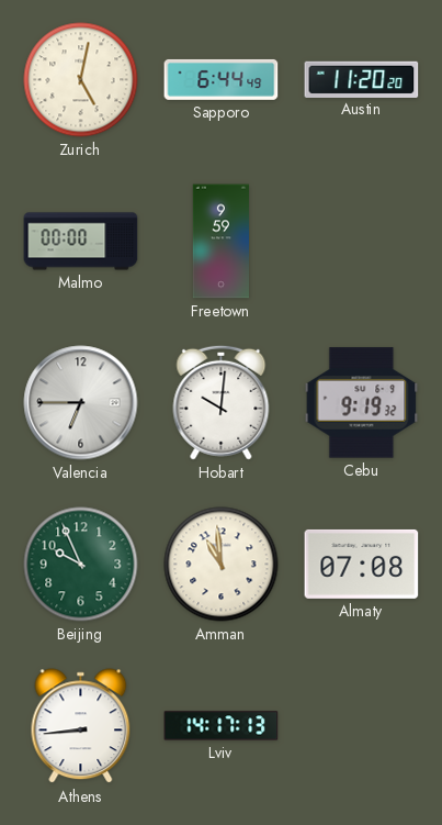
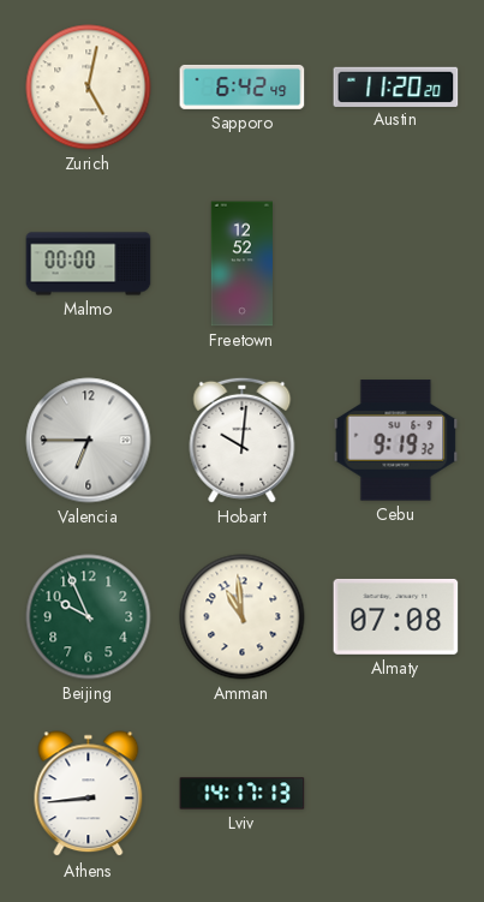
Sapporo: 6:44 -> 6:42
Freetown: 9:59 -> 12:52
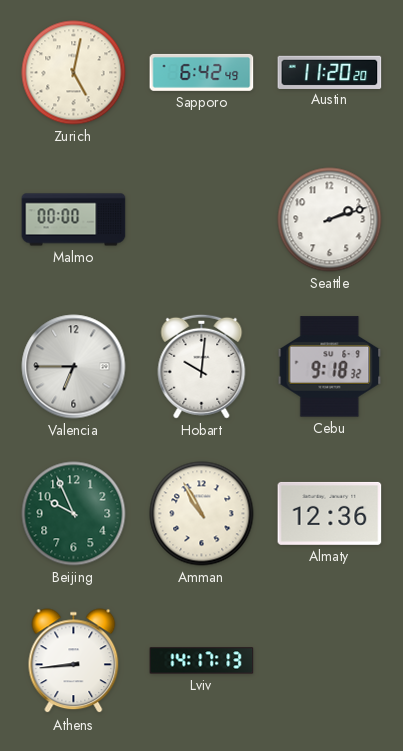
Freetown: 12:52 -> none
Seattle: none -> 2:12
Cebu: 9:19 -> 9:18
Amman: 10:59 -> 10:55
Almaty: 07:08 -> 12:36
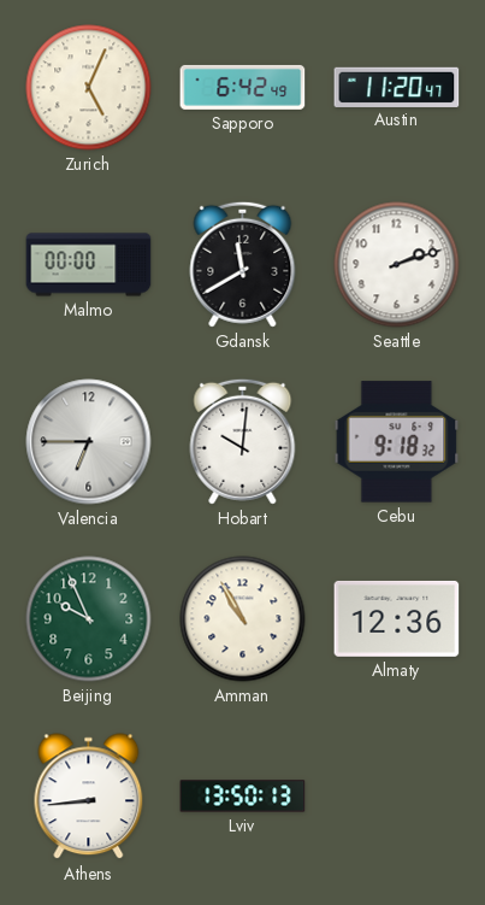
Zurich: 5:02 -> 5:04
Austin: 11:20:20 -> 11:20:47
Gdansk: none -> 11:40
Lviv: 14:17 -> 13:50
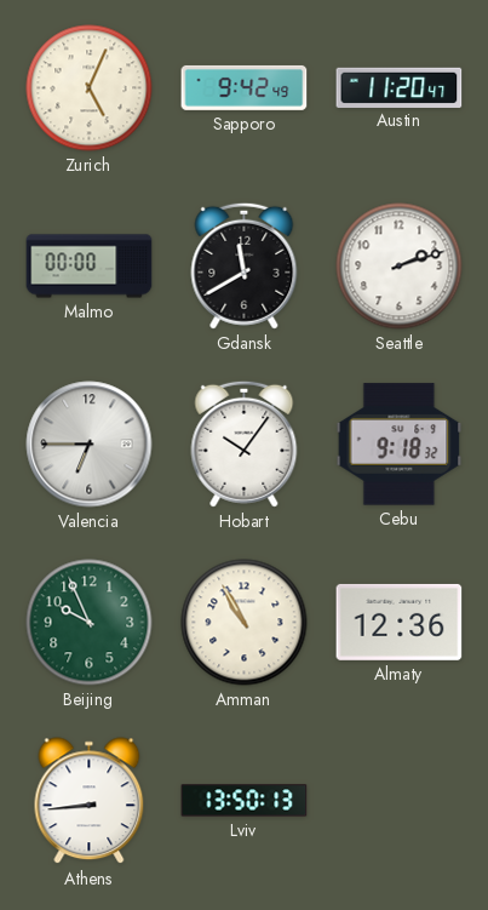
Sapporo: 6:42 -> 9:42
Hobart: 10:01 -> 10:06
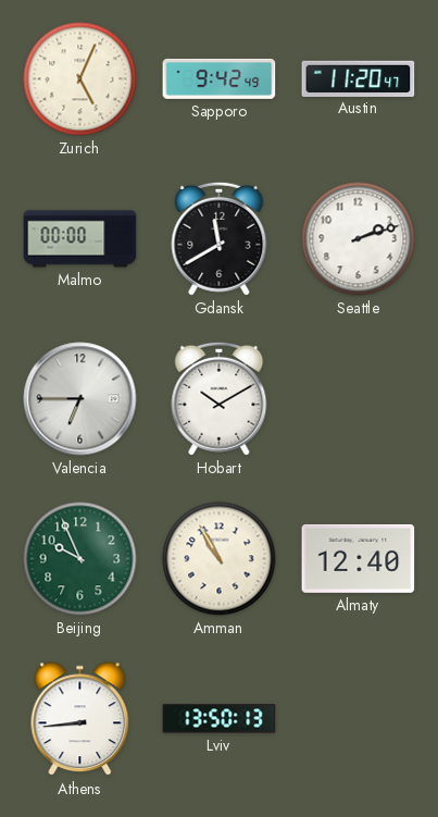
Hobart: 10:06 -> 10:10
Cebu: 9:18 -> none
Almaty: 12:36 -> 12:40
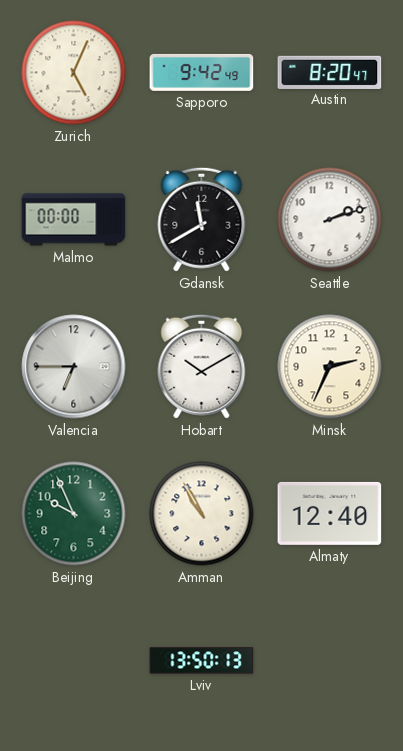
Austin: 11:20 -> 8:20
Minsk: none -> 2:34
Athens: 8:44 -> none
